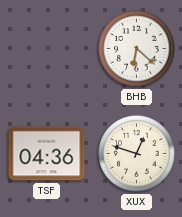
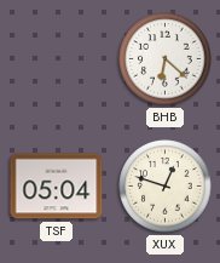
TSF: 04:36 -> 05:04
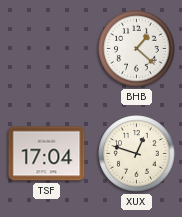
BHB: 6:22 -> 1:22
TSF: 05:04 -> 17:04
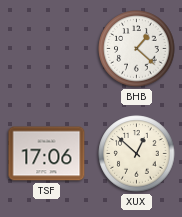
TSF: 17:04 -> 17:06
XUX: 12:48 -> 12:52
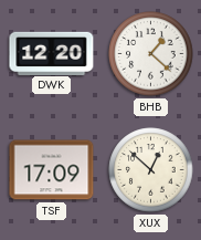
DWK: none -> 12:20
TSF: 17:06 -> 17:09
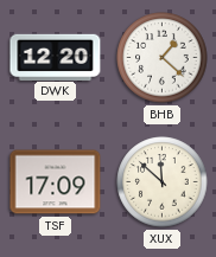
XUX: 12:52 -> 11:52
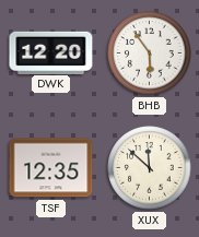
BHB: 1:22 -> 5:54
TSF: 17:09 -> 12:35
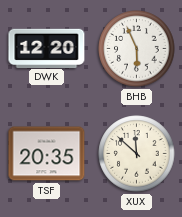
BHB: 5:54 -> 5:56
TSF: 12:35 -> 20:35
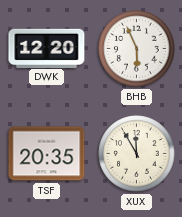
XUX: 11:52 -> 11:55
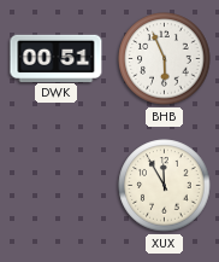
DWK: 12:20 -> 00:51
TSF: 20:35 -> none
